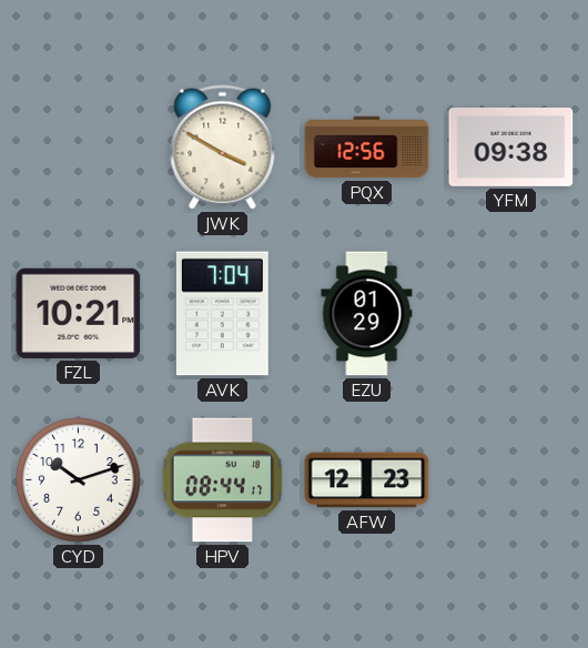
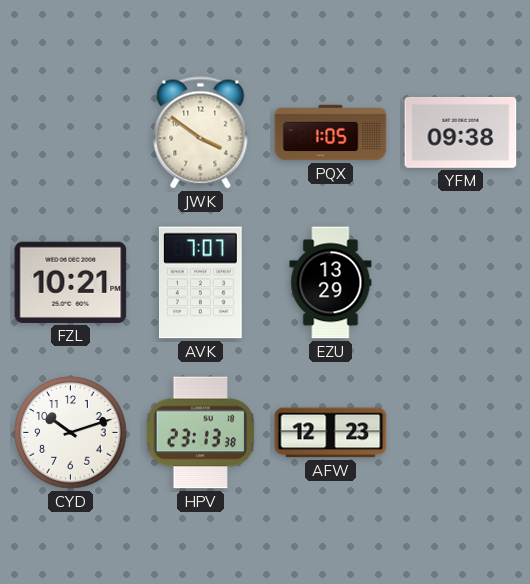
JWK: 3:50 -> 3:51
PQX: 12:56 -> 1:05
AVK: 7:04 -> 7:07
EZU: 01:29 -> 13:29
HPV: 08:44 -> 23:13
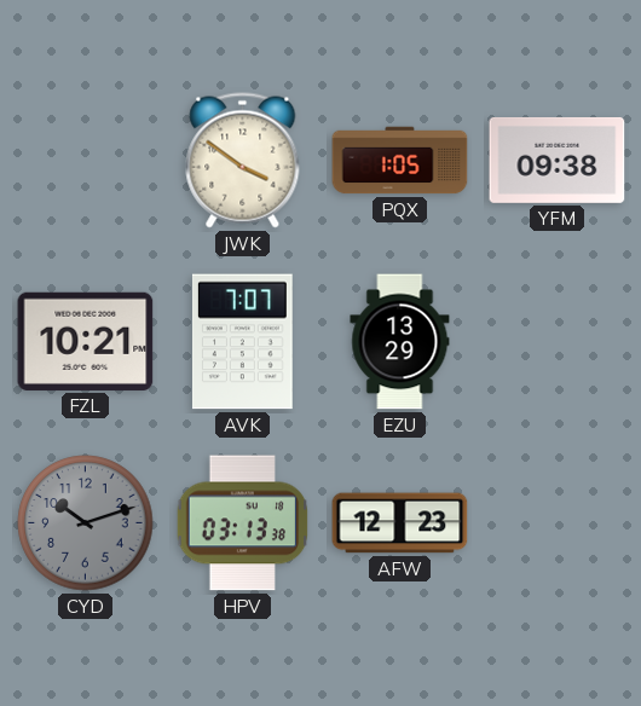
CYD dial: white -> grey
HPV: 23:13 -> 03:13
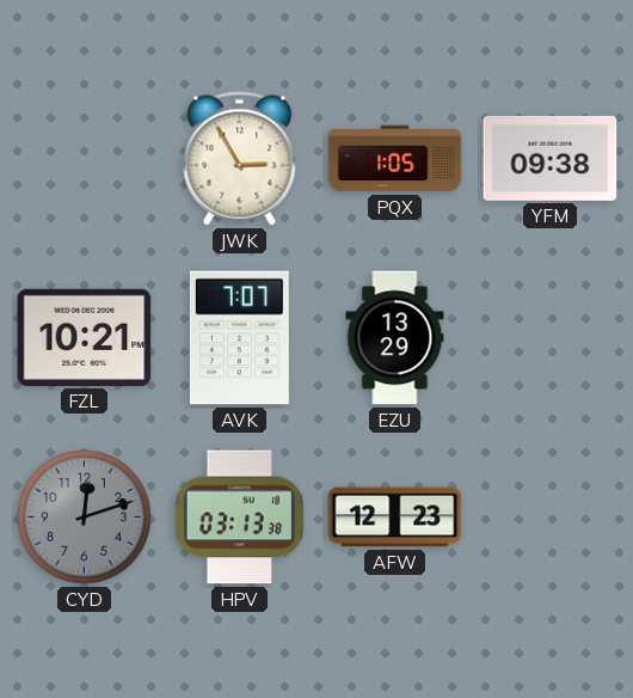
JWK: 3:51 -> 2:55
CYD: 10:12 -> 12:12
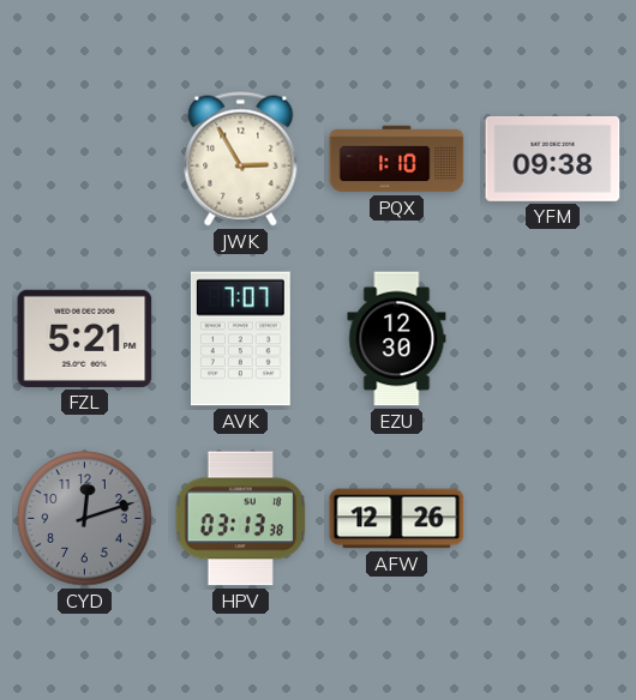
PQX: 1:05 -> 1:10
FZL: 10:21 -> 5:21
EZU: 13:29 -> 12:30
AFW: 12:23 -> 12:26
